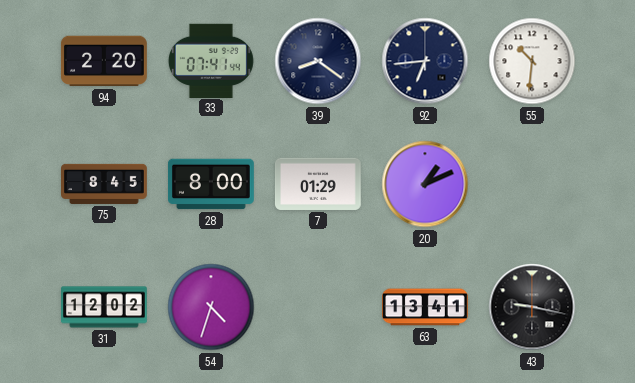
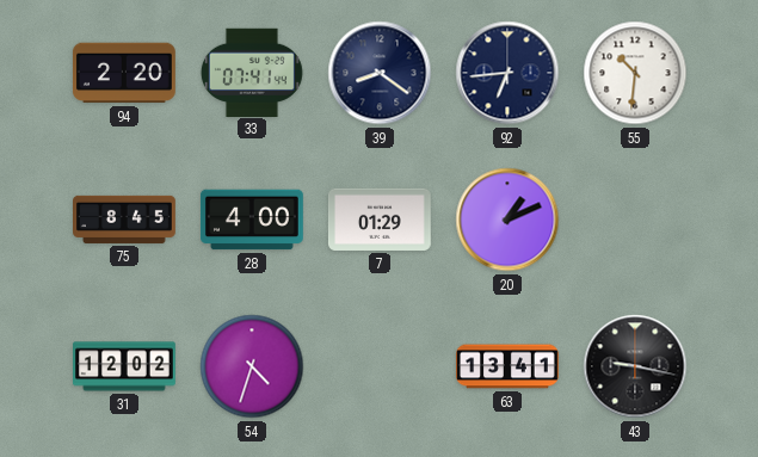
28: 8:00 -> 4:00
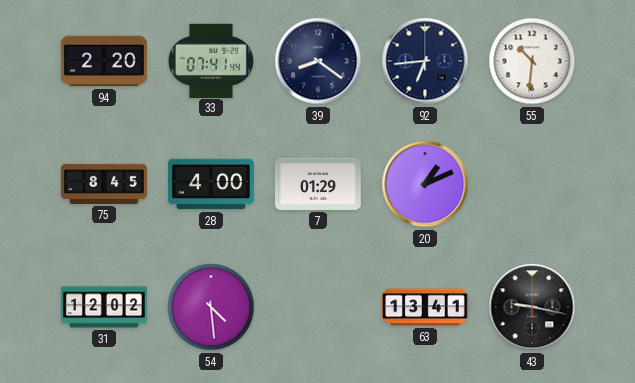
54: 4:33 -> 4:29
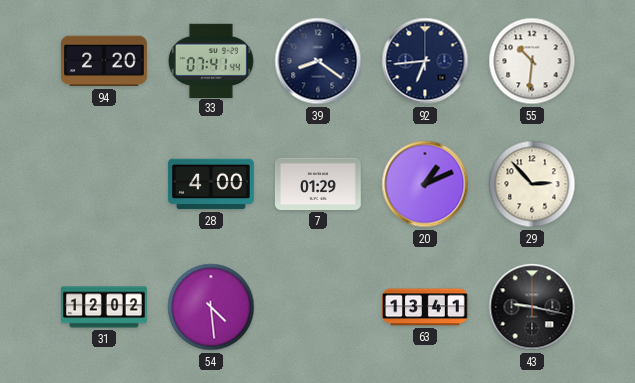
75: 8:45 -> none
29: none -> 2:53
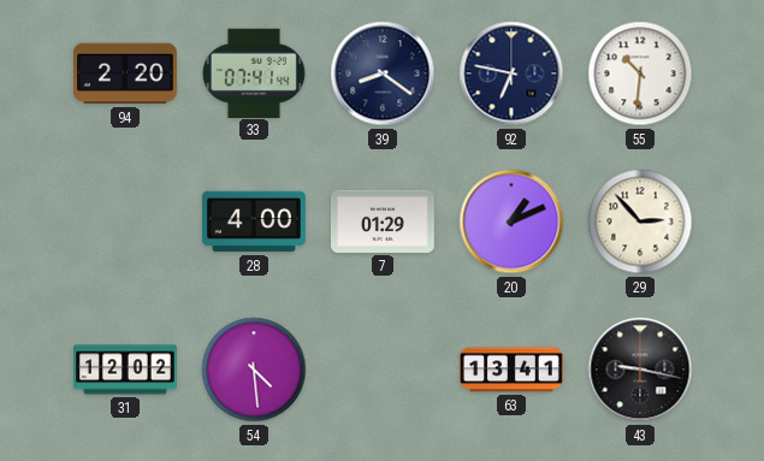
92: 6:44 -> 6:47
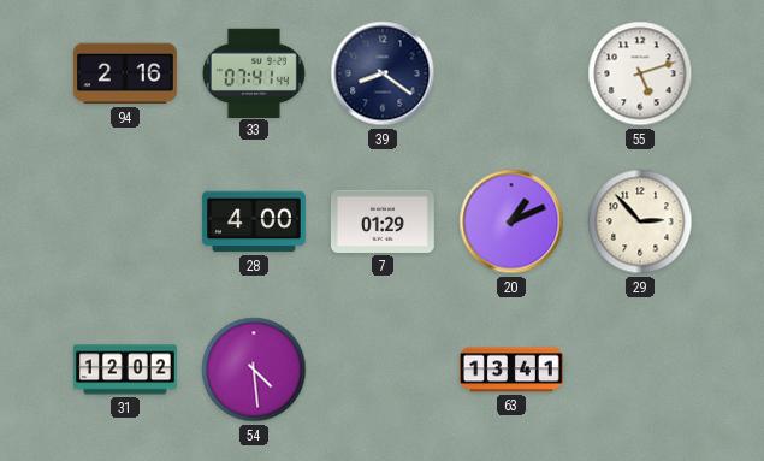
94: 2:20 -> 2:16
92: 6:47 -> none
55: 10:31 -> 5:12
43: 9:17 -> none
